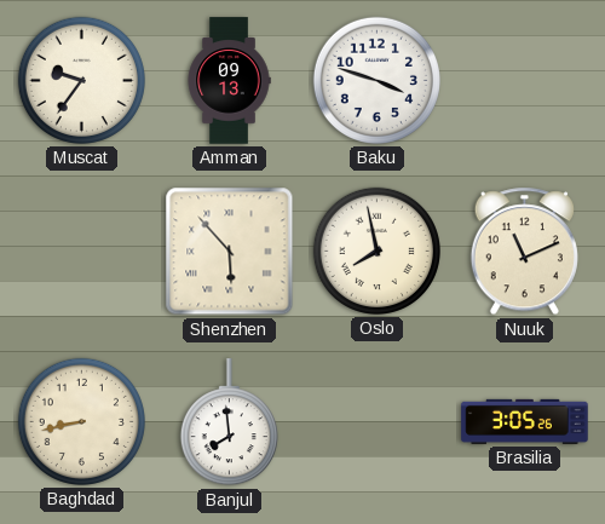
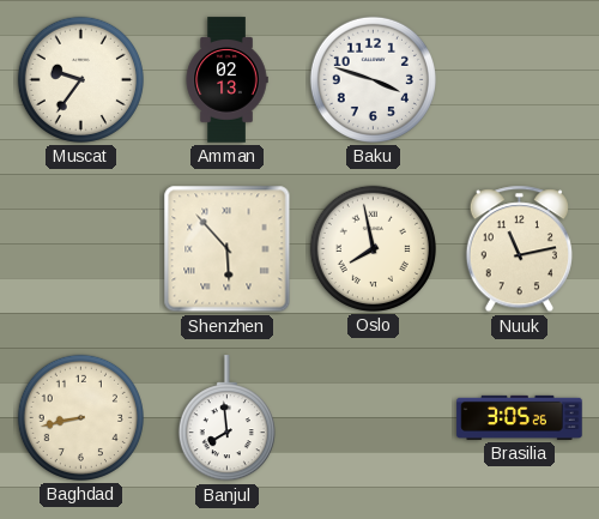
Amman: 09:13 -> 02:13
Nuuk: 11:11 -> 11:13
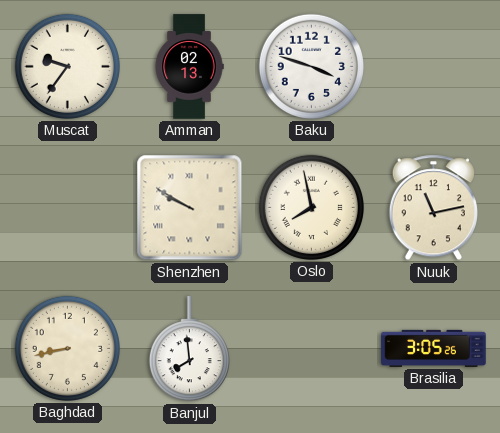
Shenzhen: 5:53 -> 9:50
